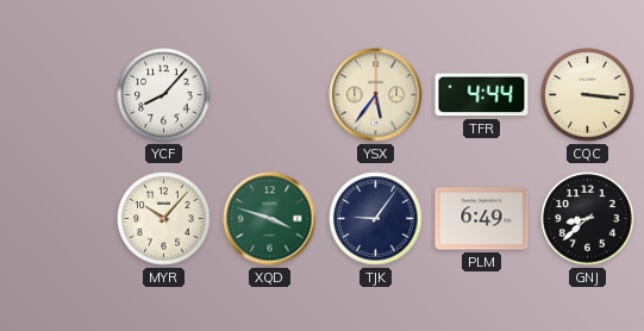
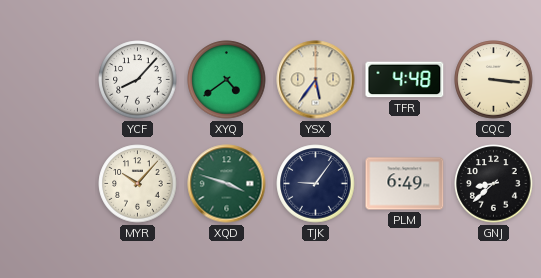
XYQ: none -> 4:39
TFR: 4:44 -> 4:48
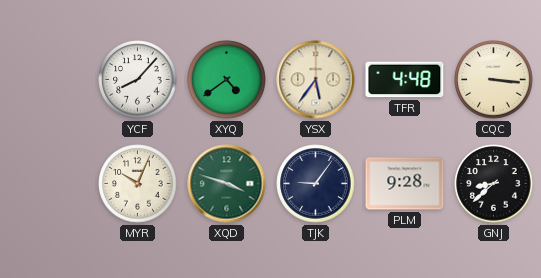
MYR: 10:07 -> 10:04
PLM: 6:49 -> 9:28
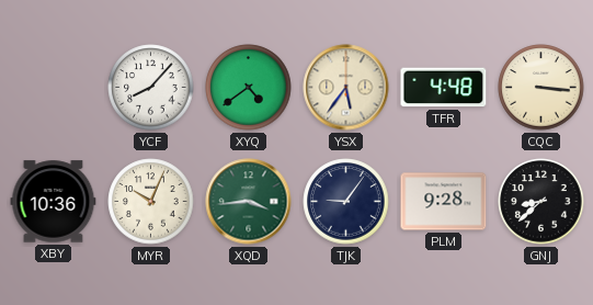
XBY: none -> 10:36
XQD: 3:48 -> 3:44
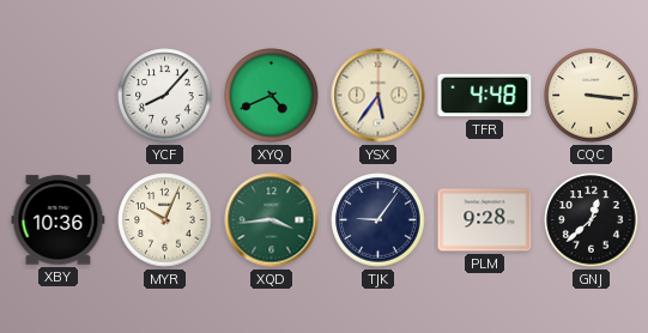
XYQ: 4:39 -> 4:41
GNJ: 8:38 -> 12:38
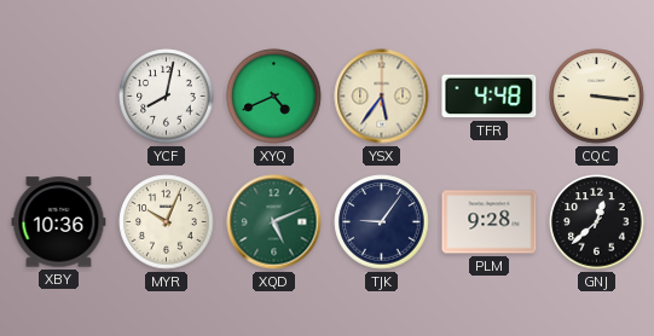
YCF: 8:07 -> 8:02
XQD: 3:44 -> 5:11
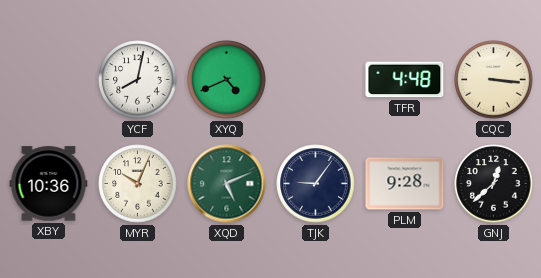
YSX: 5:36 -> none
